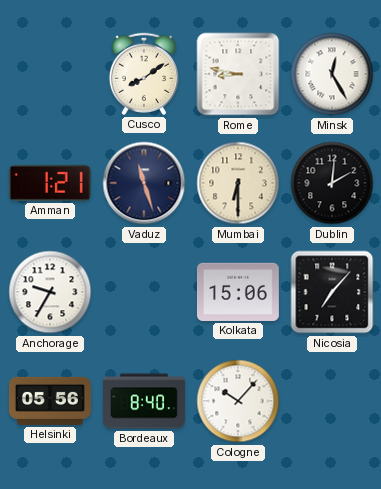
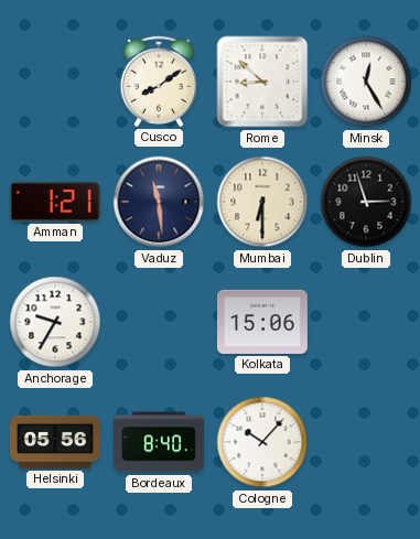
Rome: 8:47 -> 8:52
Vaduz: 11:27 -> 11:29
Dublin: 2:01 -> 2:57
Nicosia: 7:07 -> none
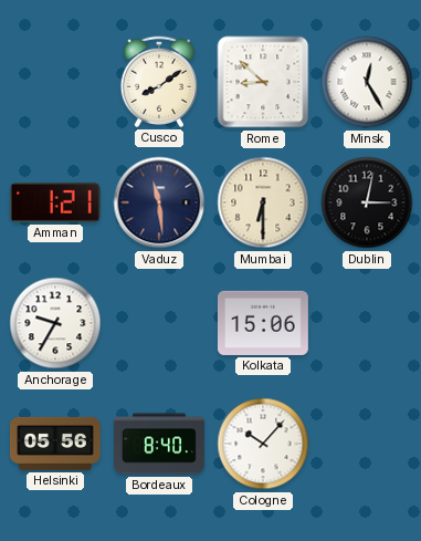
Dublin: 2:57 -> 3:02
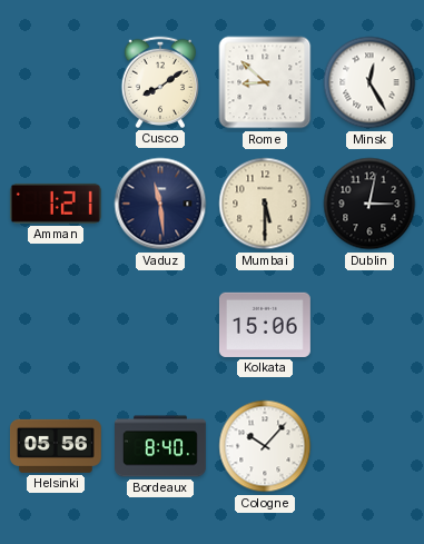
Mumbai: 6:30 -> 5:30
Anchorage: 9:35 -> none
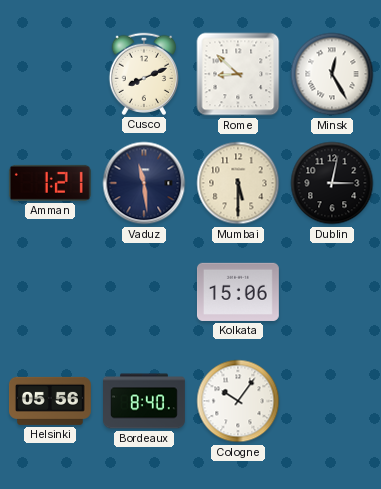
Cusco: 8:09 -> 8:11
Cologne: 10:07 -> 10:06
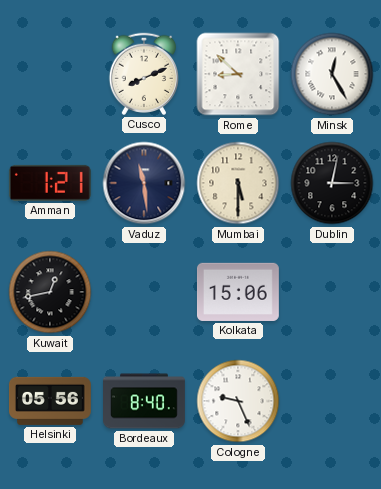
Kuwait: none -> 12:43
Cologne: 10:06 -> 9:26
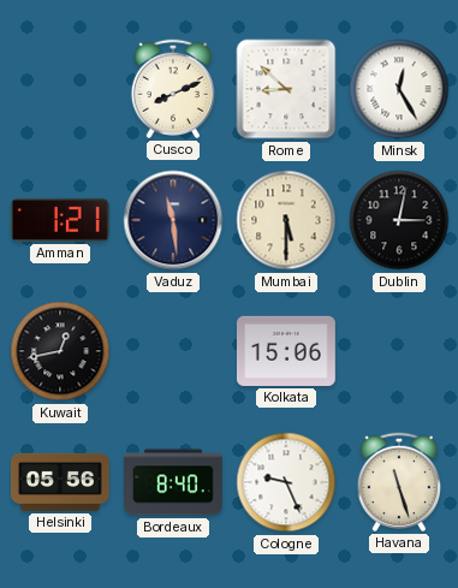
Havana: none -> 11:27
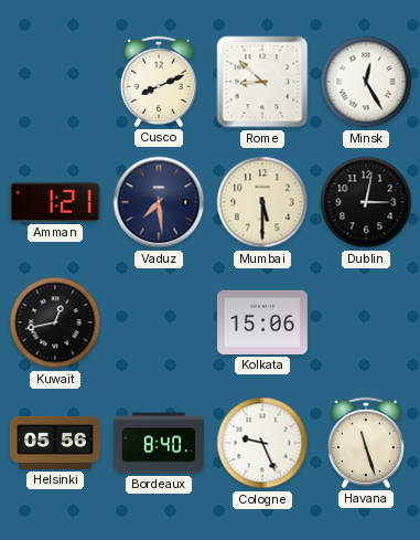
Vaduz: 11:29 -> 7:29
